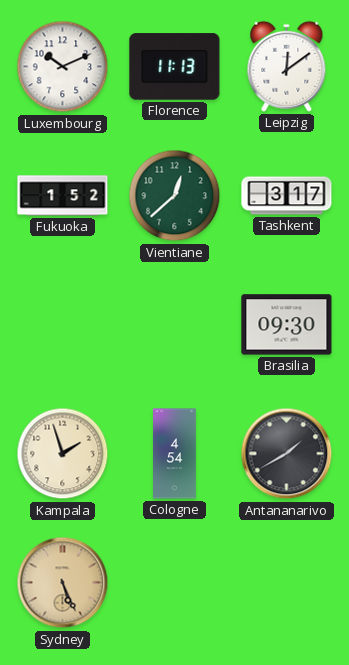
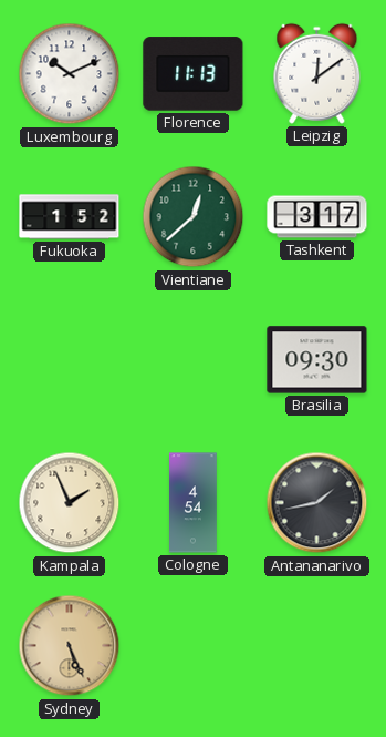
Kampala: 1:57 -> 1:56
Antananarivo: 1:40 -> 1:43
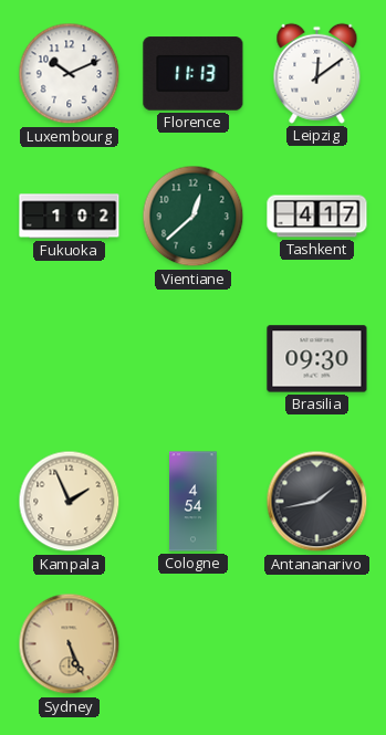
Fukuoka: 1:52 -> 1:02
Tashkent: 3:17 -> 4:17
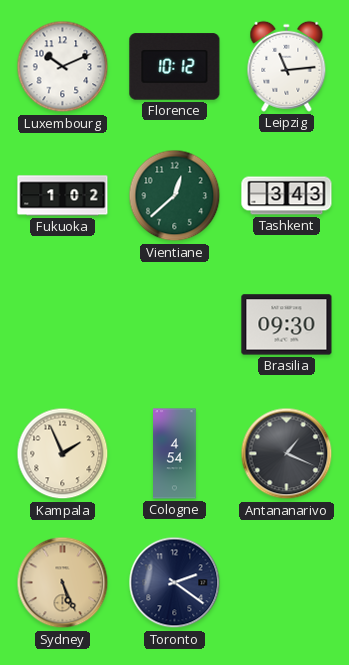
Florence: 11:13 -> 10:12
Leipzig: 12:09 -> 11:14
Tashkent: 4:17 -> 3:43
Antananarivo: 1:43 -> 1:19
Toronto: none -> 2:21
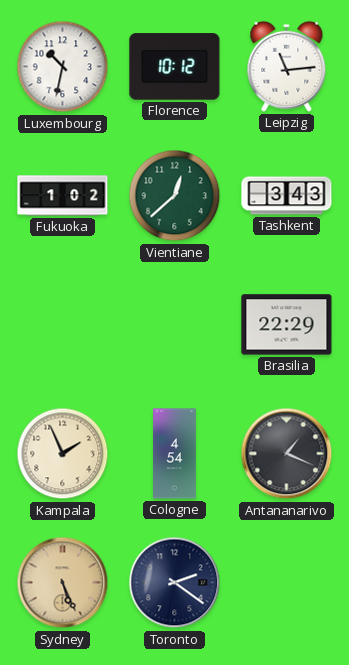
Luxembourg: 10:11 -> 10:32
Brasilia: 09:30 -> 22:29
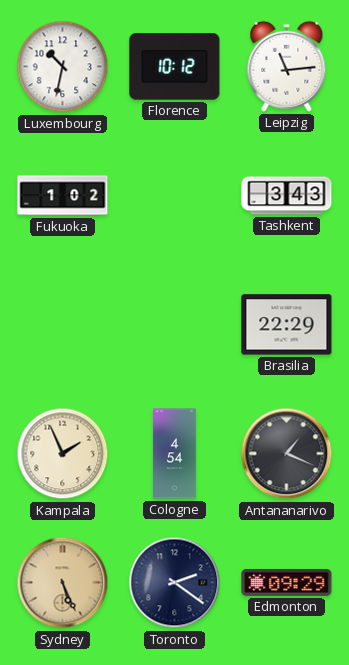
Vientiane: 12:38 -> none
Edmonton: none -> 09:29
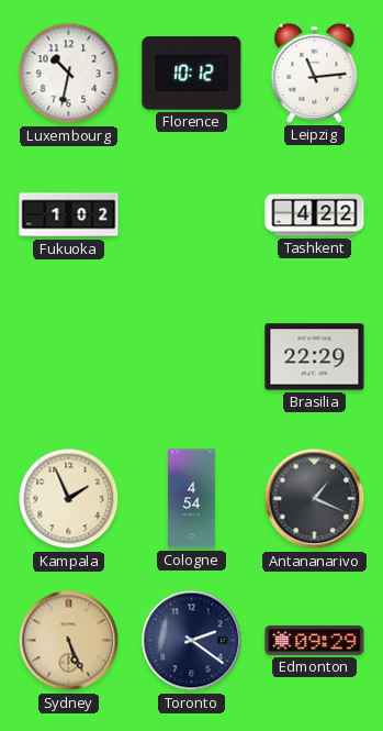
Tashkent: 3:43 -> 4:22
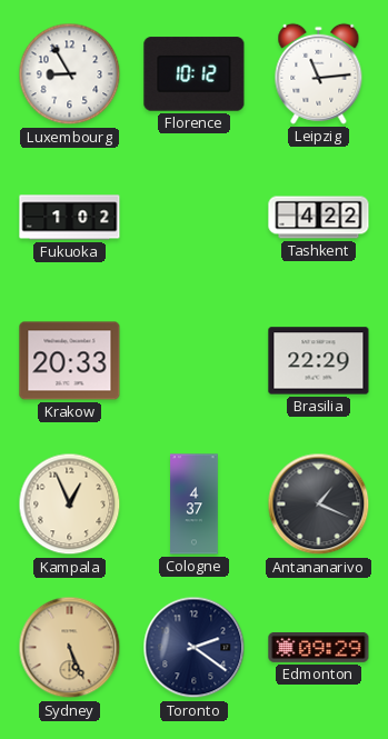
Luxembourg: 10:32 -> 8:55
Krakow: none -> 20:33
Kampala: 1:56 -> 12:56
Cologne: 4:54 -> 4:37
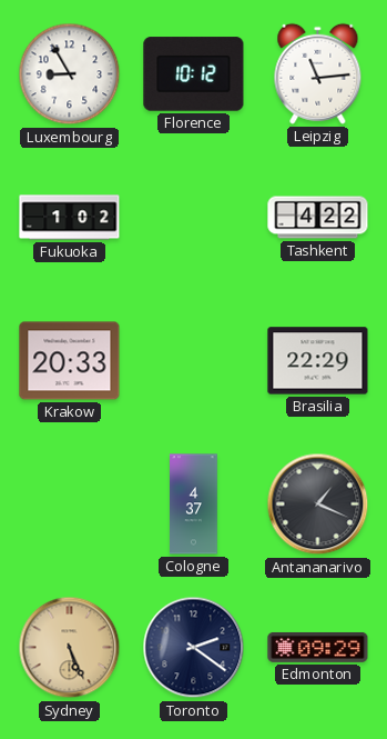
Kampala: 12:56 -> none
